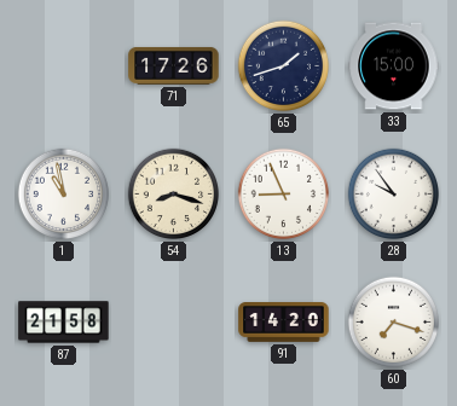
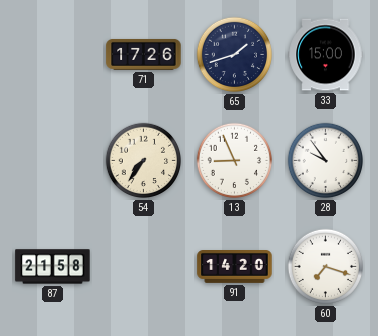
1: 10:58 -> none
54: 8:18 -> 7:36
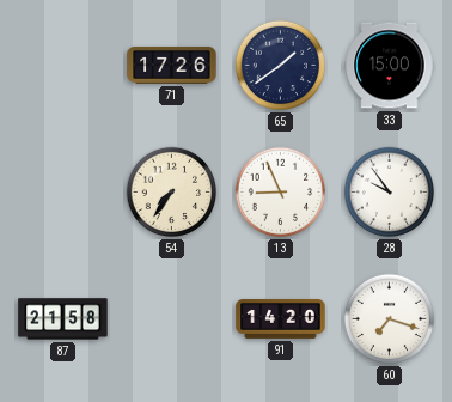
65: 1:42 -> 1:39
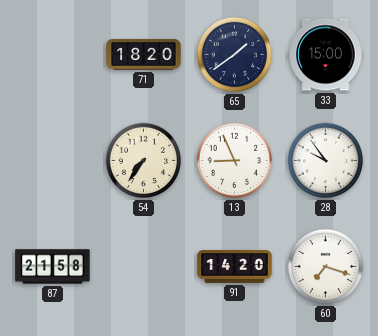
71: 17:26 -> 18:20
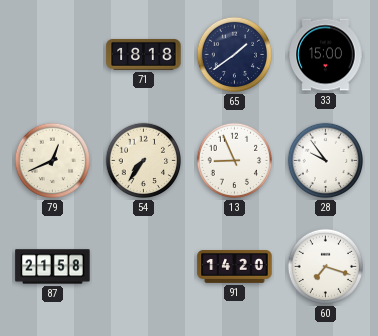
71: 18:20 -> 18:18
79: none -> 12:41
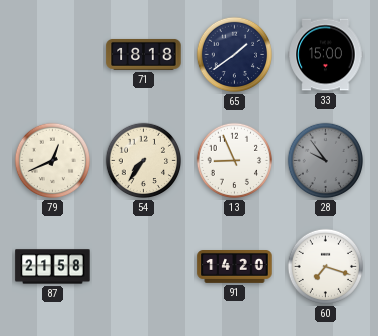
28 dial: white -> grey
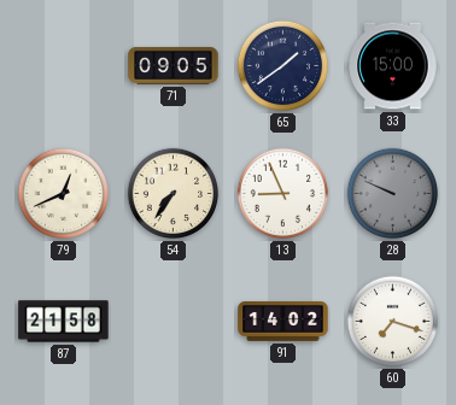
71: 18:18 -> 09:05
28: 9:54 -> 9:49
91: 14:20 -> 14:02
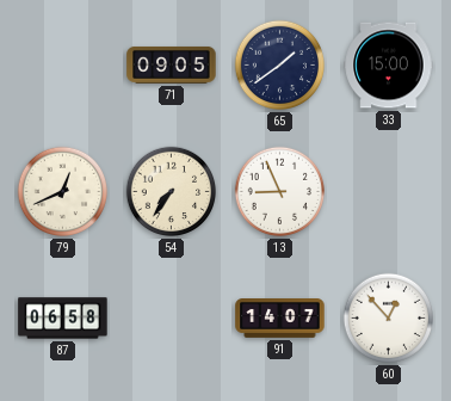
28: 9:49 -> none
87: 21:58 -> 06:58
91: 14:02 -> 14:07
60: 7:18 -> 12:53
